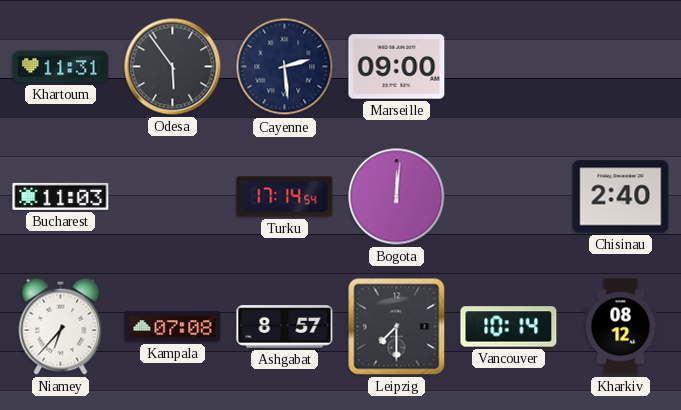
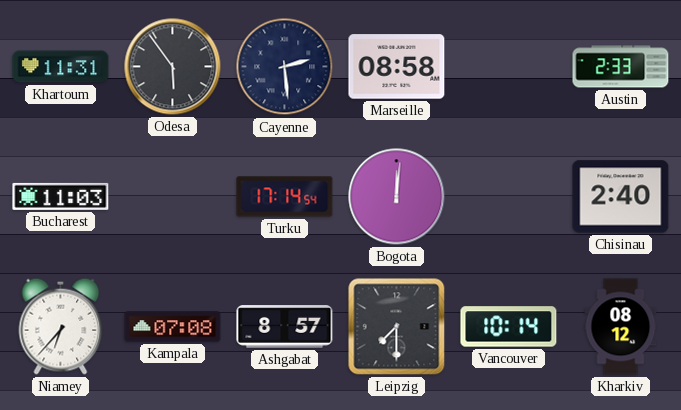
Marseille: 09:00 -> 08:58
Austin: none -> 2:33
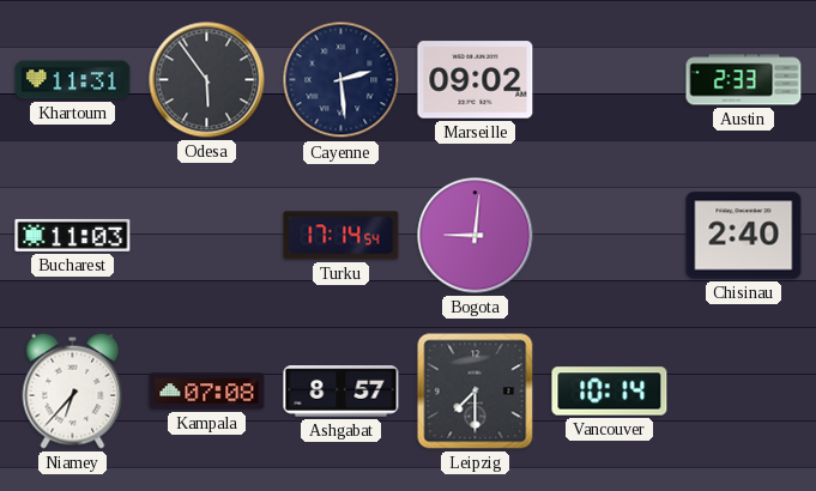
Marseille: 08:58 -> 09:02
Bogota: 12:01 -> 9:01
Kharkiv: 08:12 -> none
